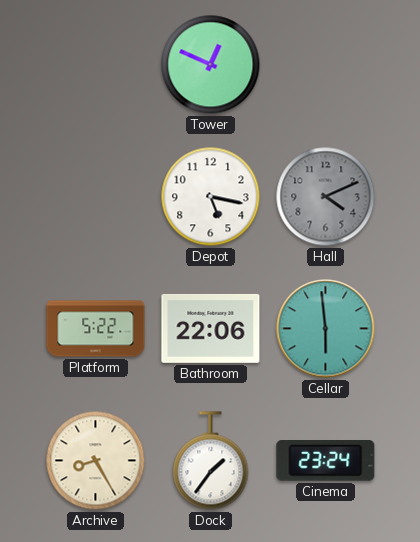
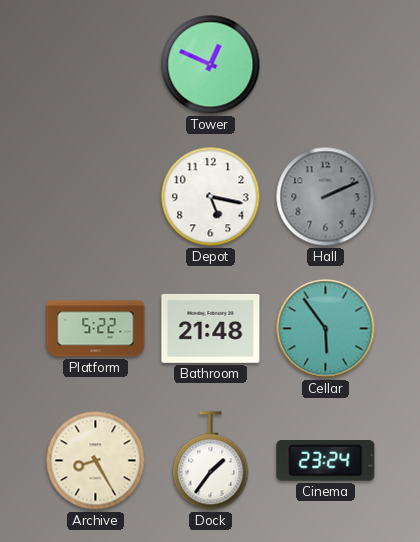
Hall: 4:11 -> 2:11
Bathroom: 22:06 -> 21:48
Cellar: 5:59 -> 5:54
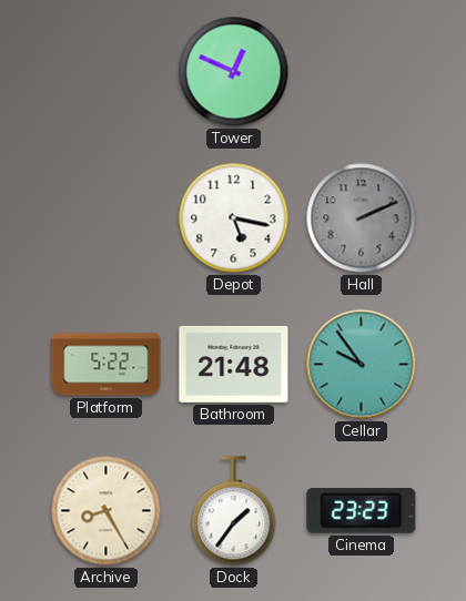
Cellar: 5:54 -> 9:54
Cinema: 23:24 -> 23:23
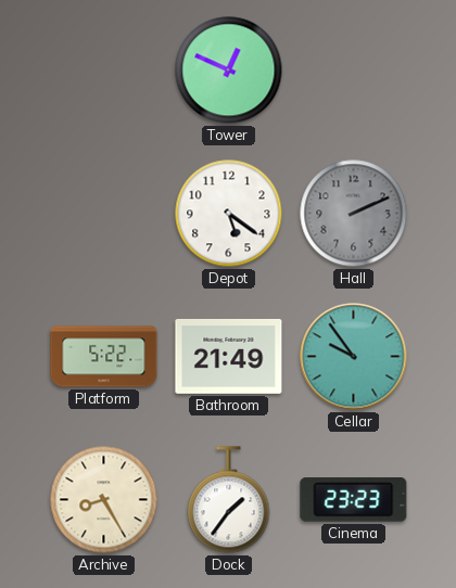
Depot: 5:17 -> 5:21
Bathroom: 21:48 -> 21:49
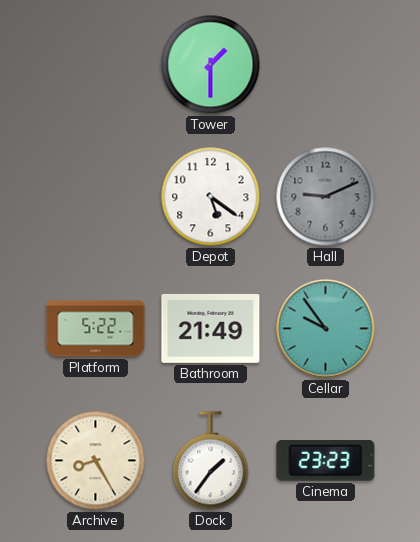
Tower: 12:49 -> 1:30
Hall: 2:11 -> 9:11
